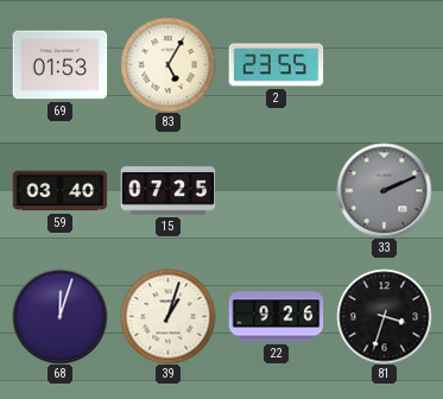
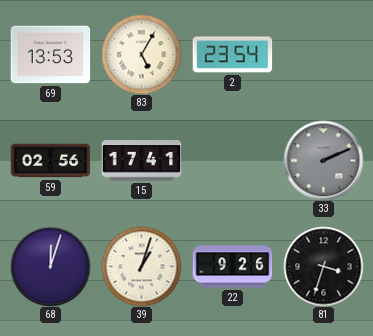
69: 01:53 -> 13:53
2: 23:55 -> 23:54
59: 03:40 -> 02:56
15: 07:25 -> 17:41
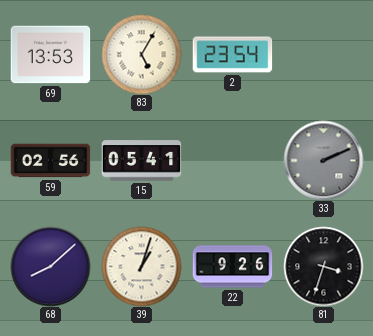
15: 17:41 -> 05:41
68: 12:03 -> 8:08
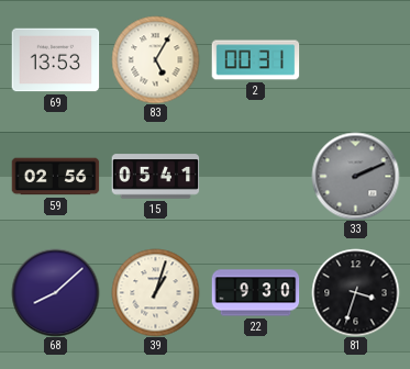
2: 23:54 -> 00:31
22: 9:26 -> 9:30
